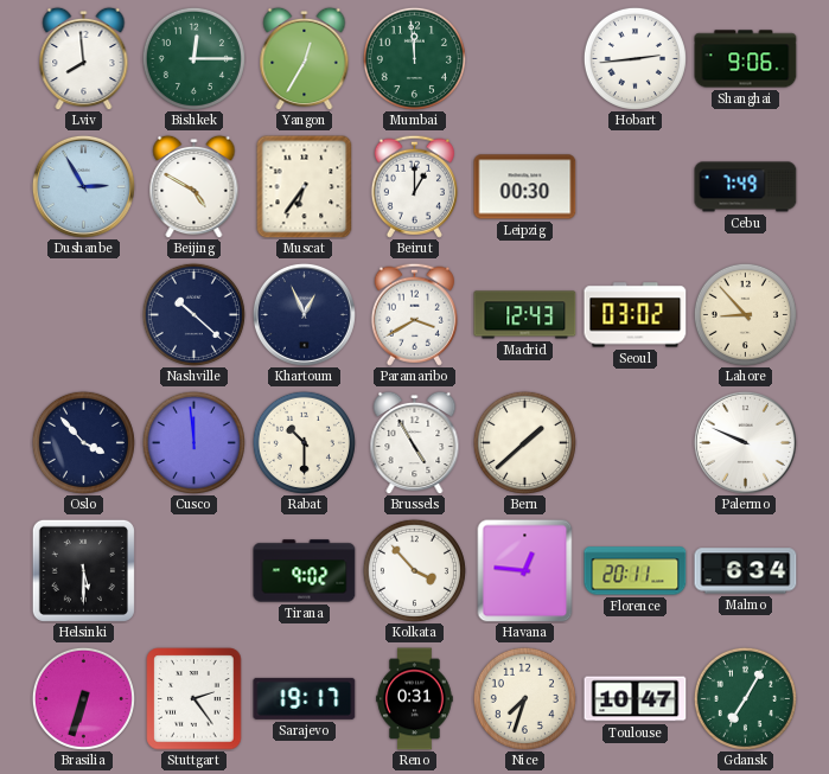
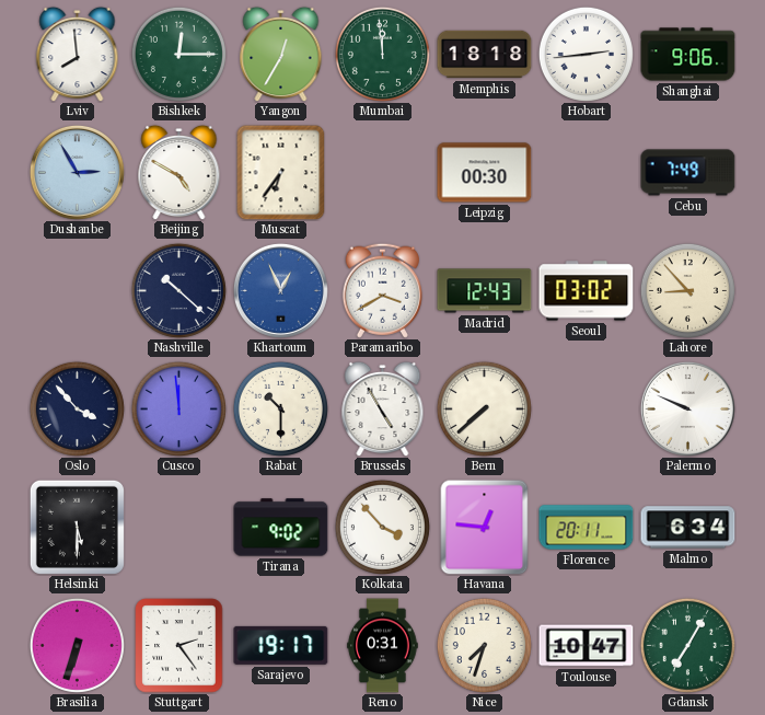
Memphis: none -> 18:18
Beirut: 1:00 -> none
Khartoum dial: navy -> blue
Bern: 1:38 -> 7:38
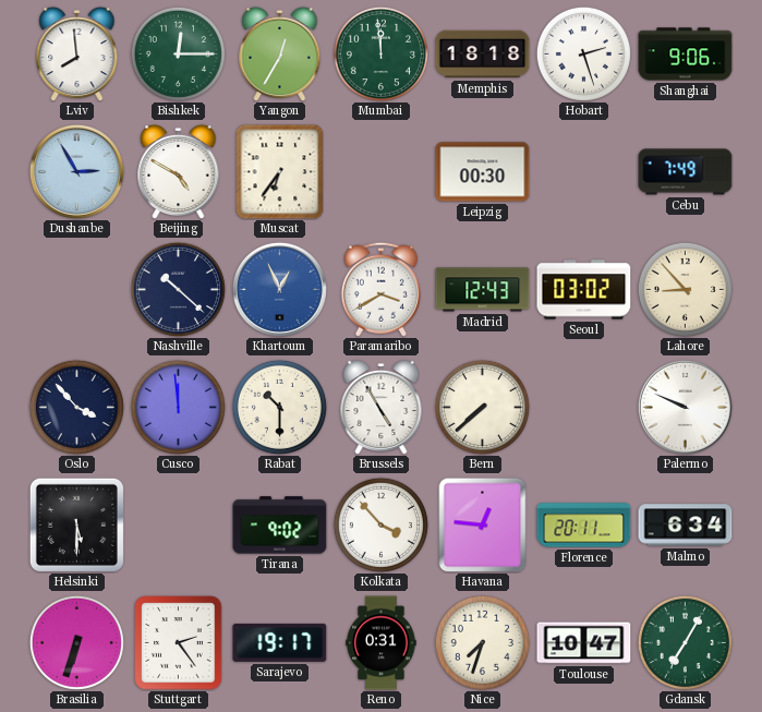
Hobart: 2:44 -> 2:27
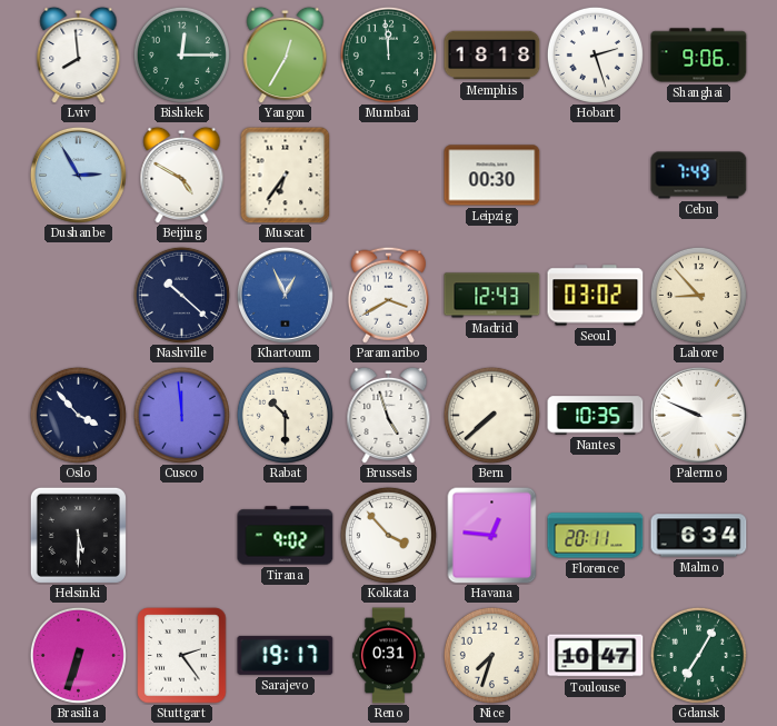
Brussels: 4:55 -> 4:57
Nantes: none -> 10:35
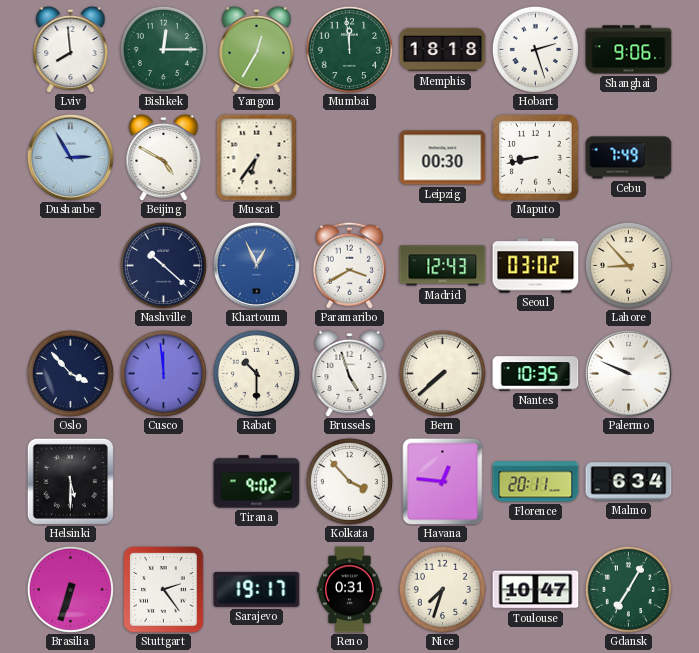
Maputo: none -> 8:43
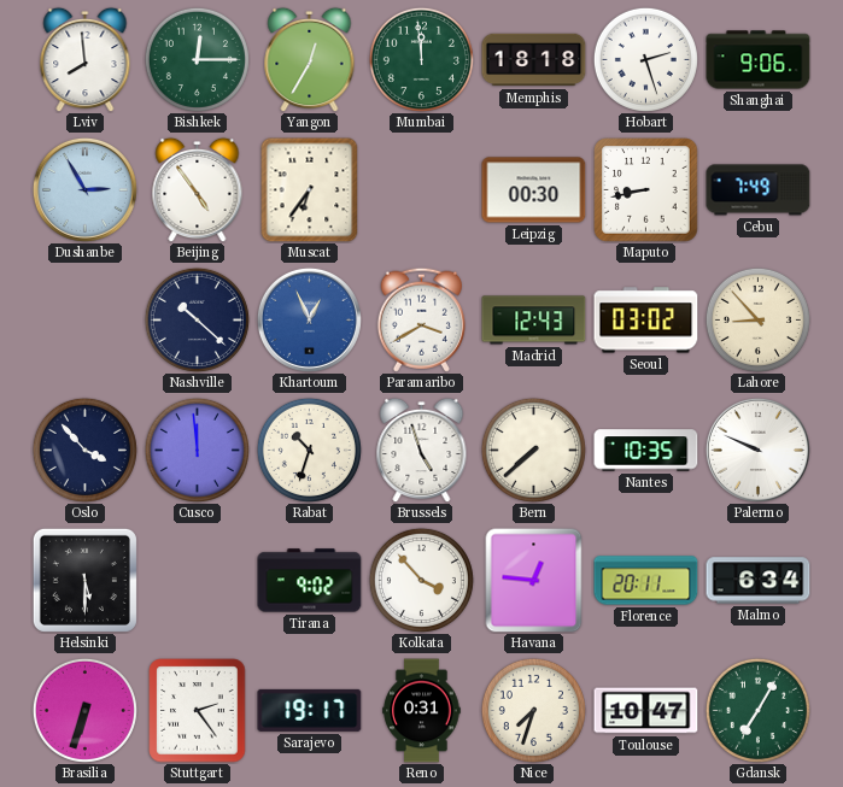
Beijing: 4:50 -> 4:54
Rabat: 10:30 -> 10:33
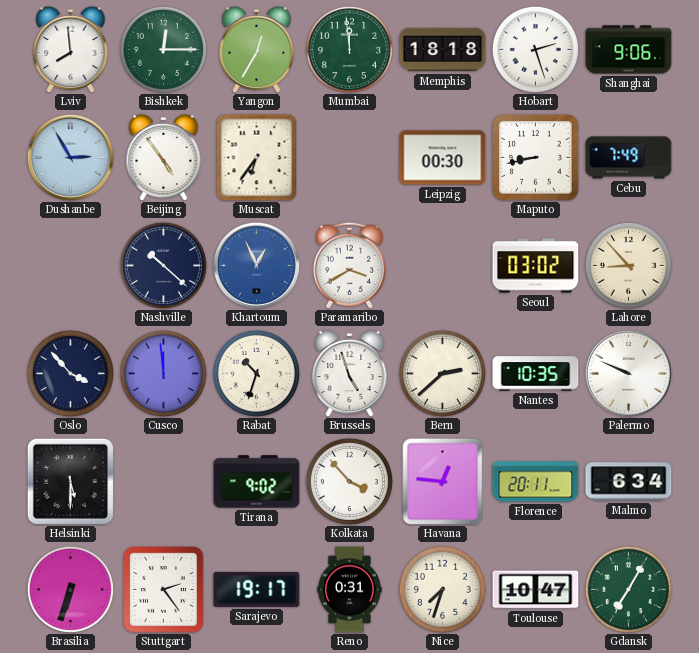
Madrid: 12:43 -> none
Bern: 7:38 -> 2:38
